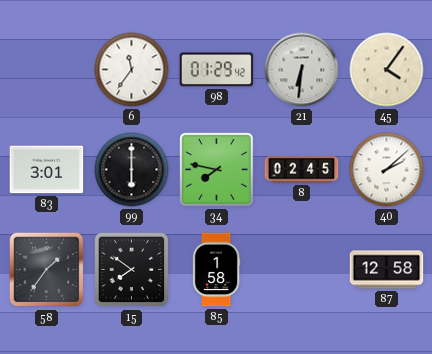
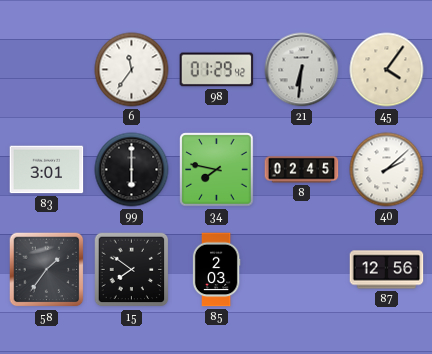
85: 1:58 -> 2:03
87: 12:58 -> 12:56
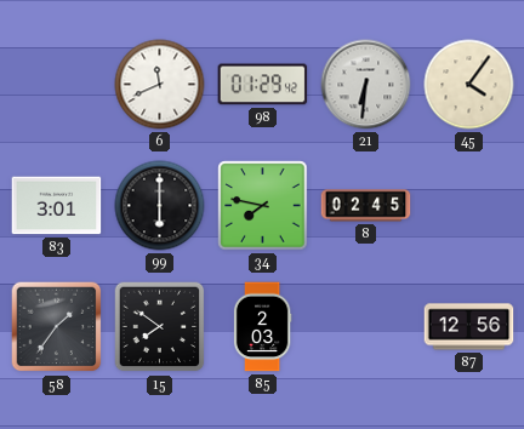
6: 11:36 -> 11:41
40: 2:08 -> none
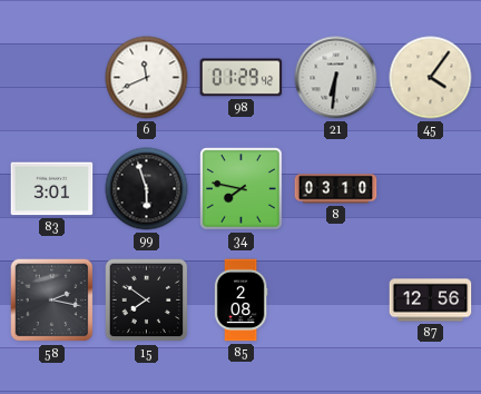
99: 6:00 -> 5:57
8: 02:45 -> 03:10
58: 1:36 -> 2:17
85: 2:03 -> 2:08
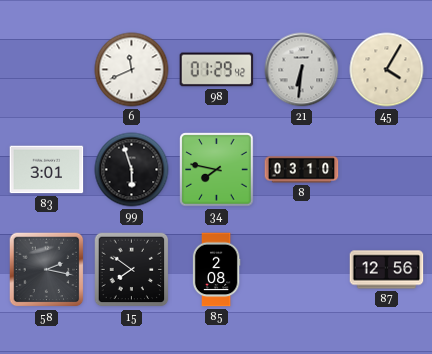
45: 4:06 -> 4:05
